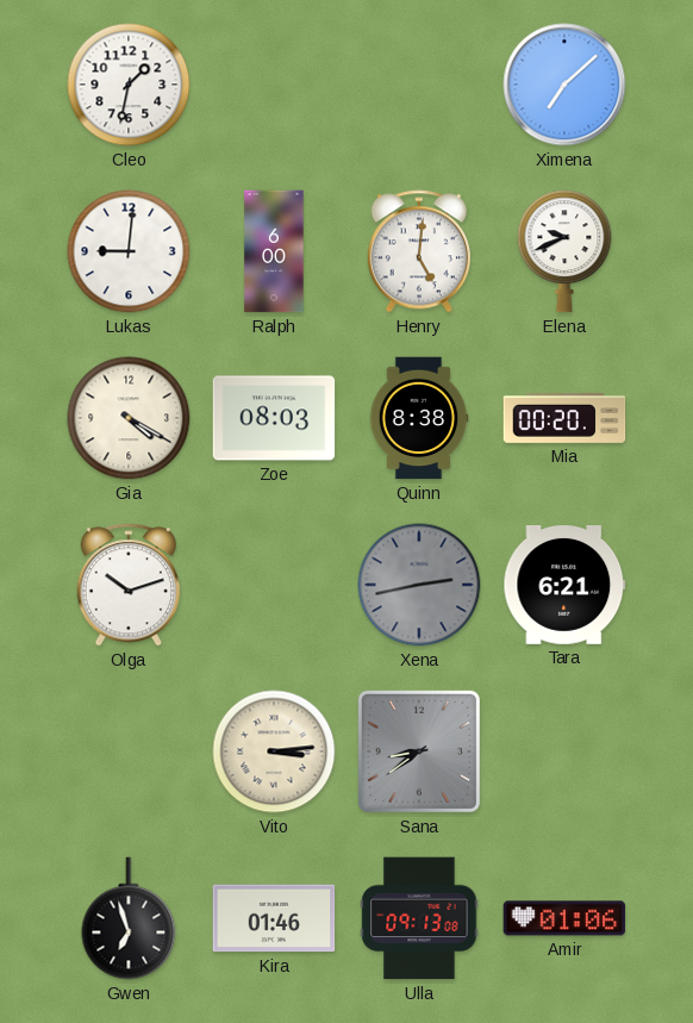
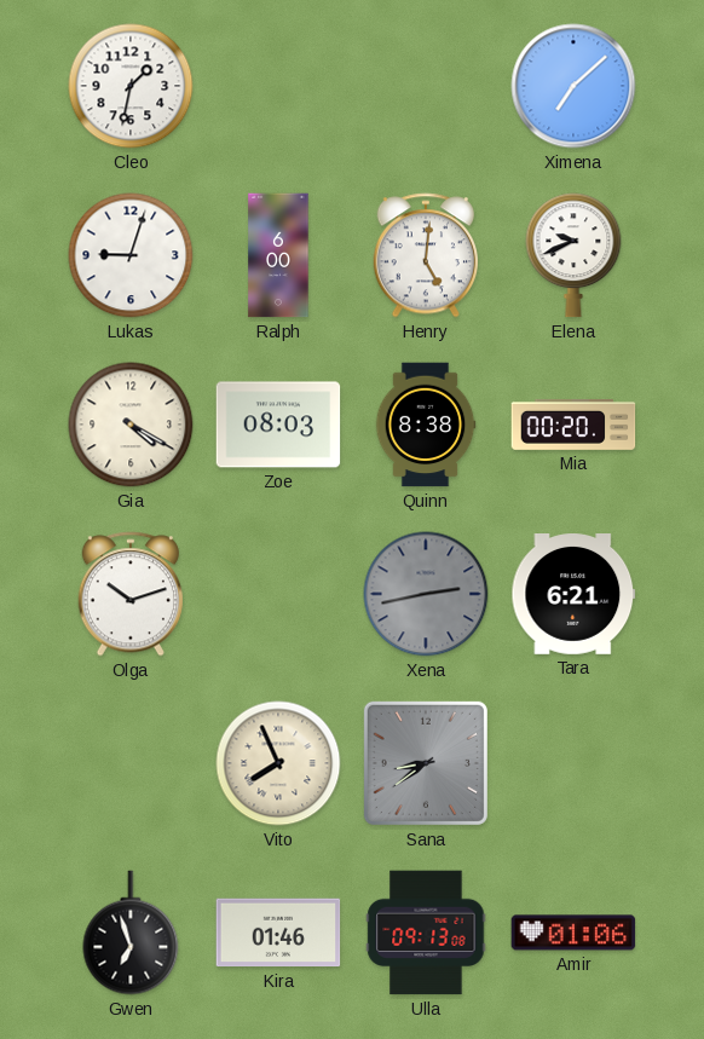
Lukas: 9:01 -> 9:03
Vito: 3:14 -> 7:56
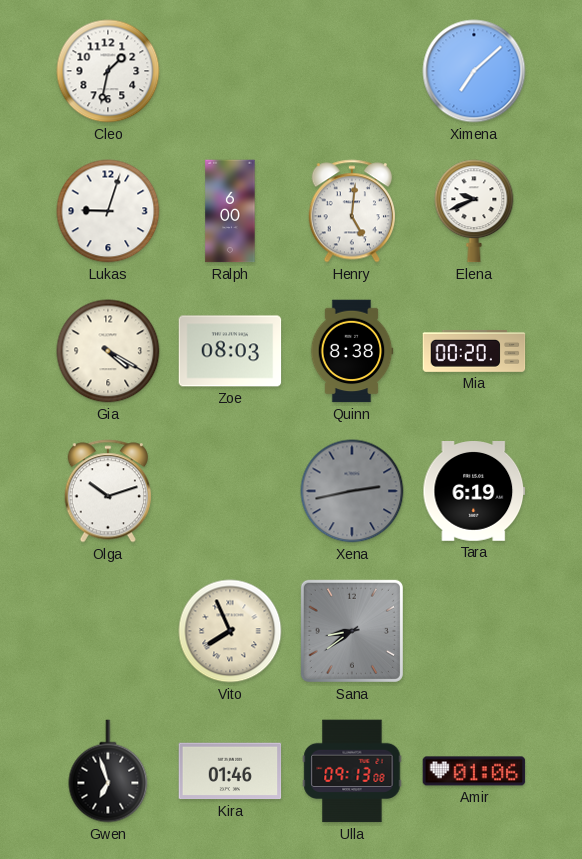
Tara: 6:21 -> 6:19
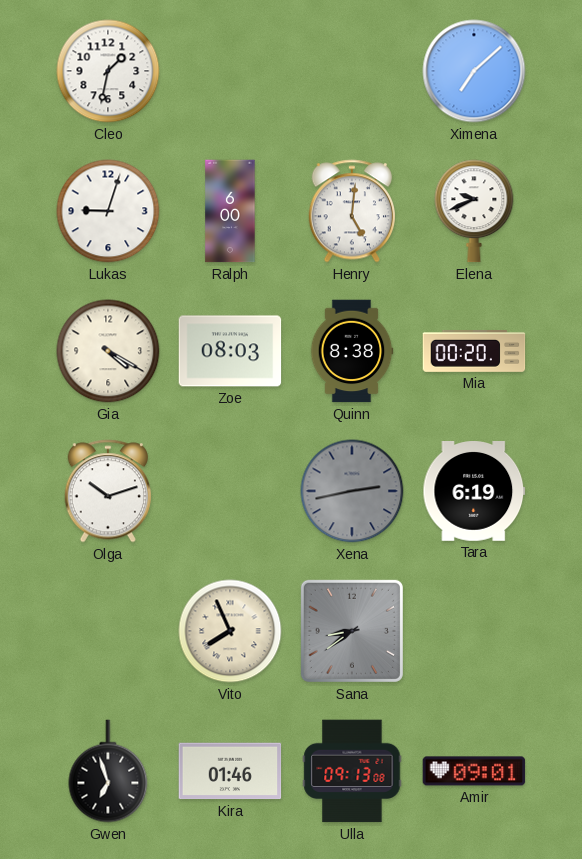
Amir: 01:06 -> 09:01
